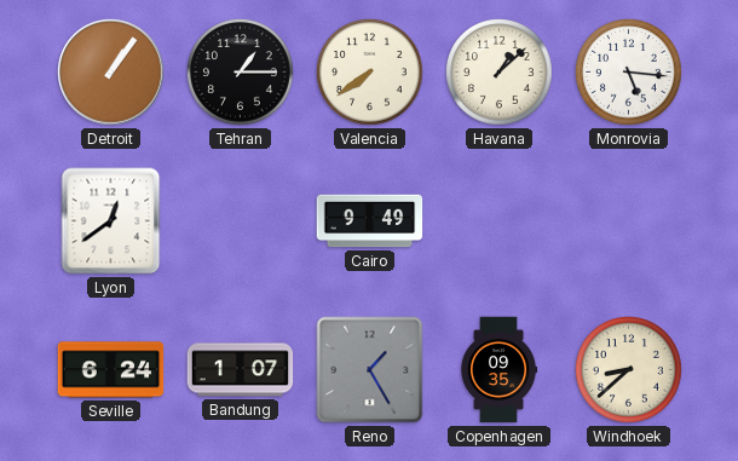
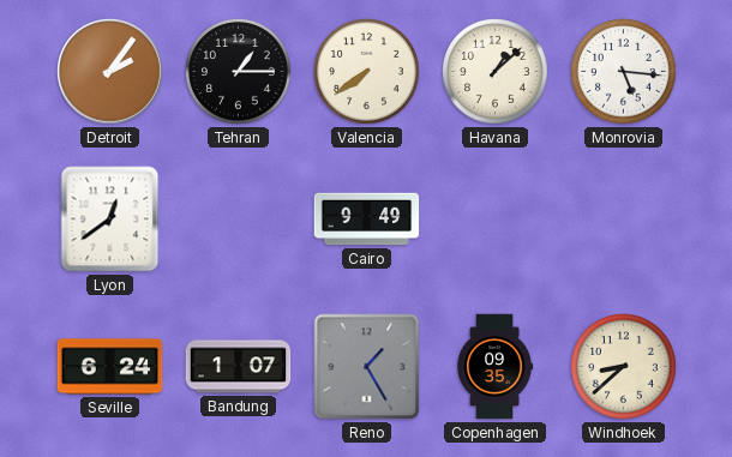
Detroit: 1:06 -> 2:06
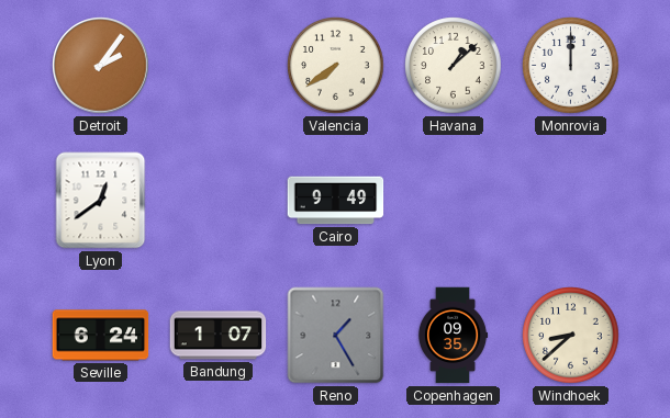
Tehran: 1:15 -> none
Monrovia: 5:16 -> 12:00
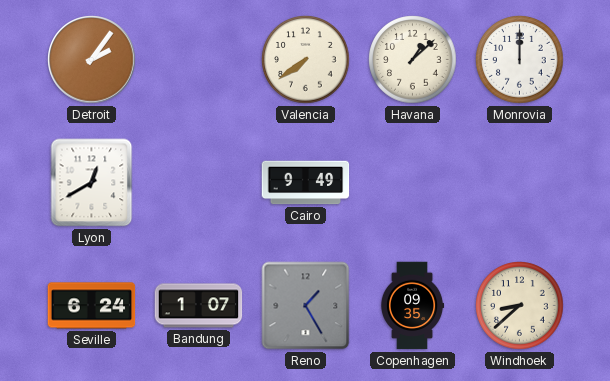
Lyon: 12:39 -> 12:40
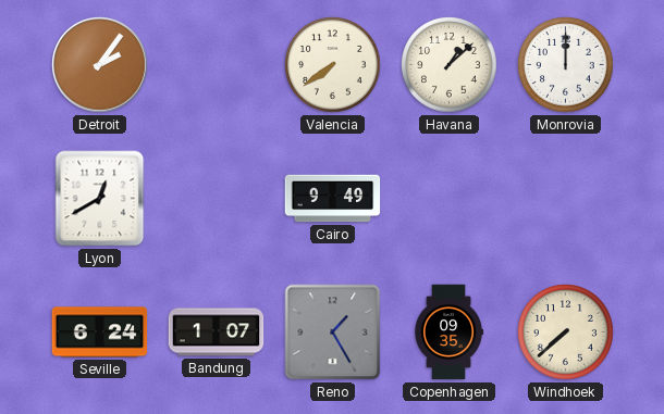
Windhoek: 8:38 -> 7:38
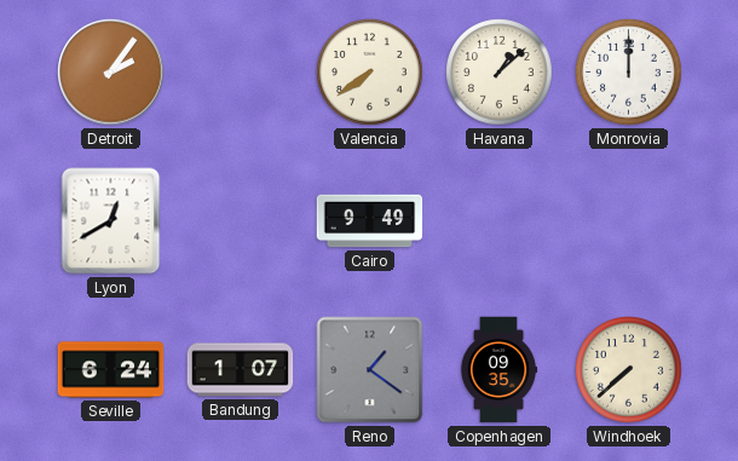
Reno: 1:25 -> 1:21
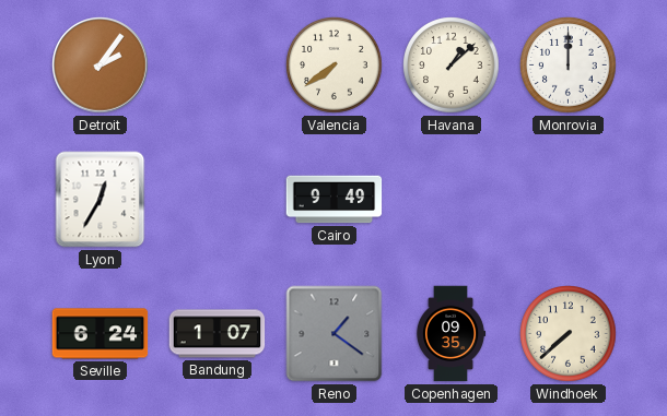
Lyon: 12:40 -> 12:35
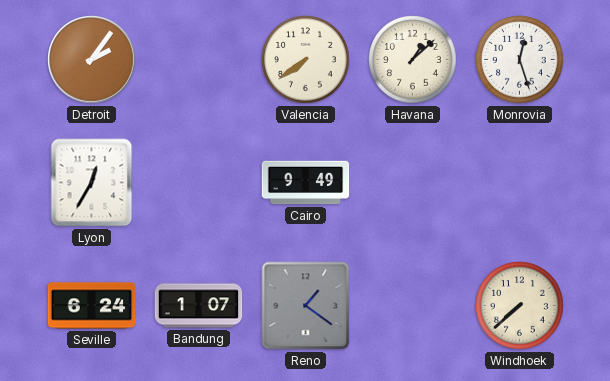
Monrovia: 12:00 -> 12:27
Copenhagen: 09:35 -> none
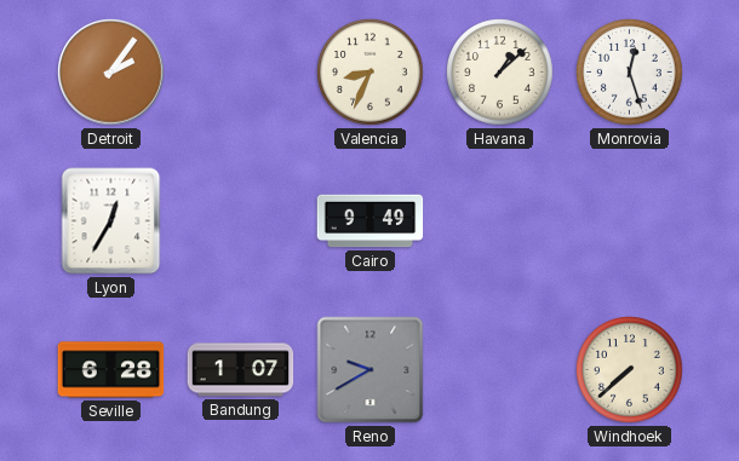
Valencia: 7:39 -> 8:34
Seville: 6:24 -> 6:28
Reno: 1:21 -> 9:40
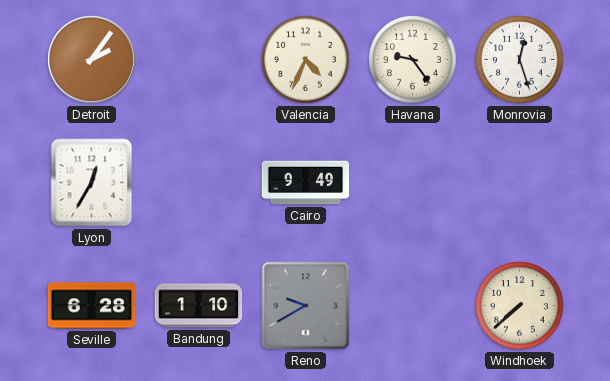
Valencia: 8:34 -> 4:34
Havana: 1:08 -> 9:24
Bandung: 1:07 -> 1:10
